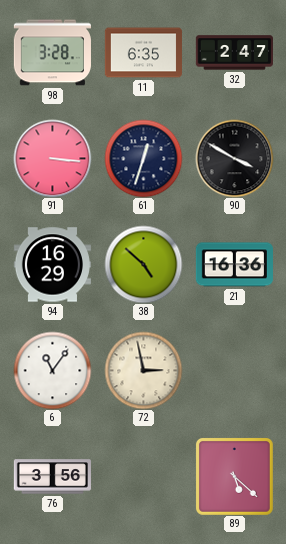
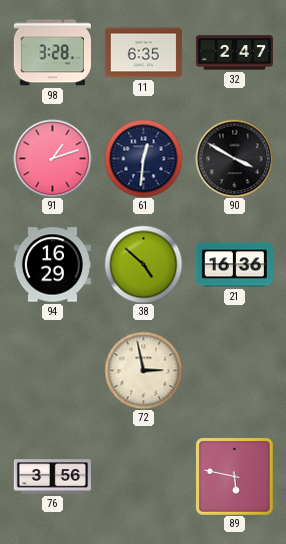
91: 3:16 -> 1:12
61: 12:33 -> 12:31
6: 11:06 -> none
89: 5:22 -> 5:47
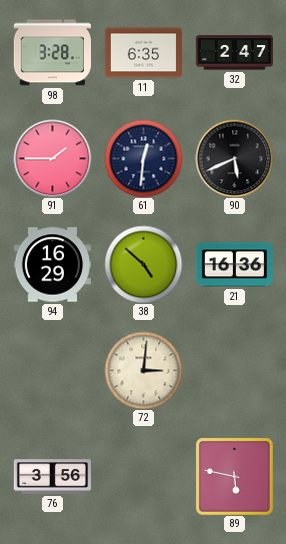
91: 1:12 -> 1:45
90: 3:50 -> 5:41
72: 2:58 -> 3:01
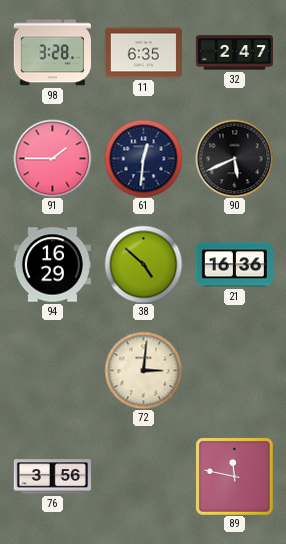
89: 5:47 -> 11:47
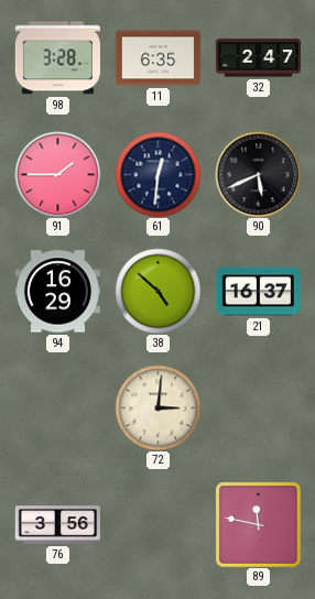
21: 16:36 -> 16:37
